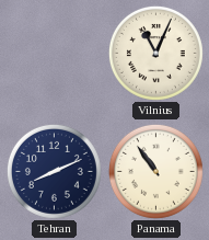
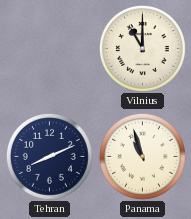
Vilnius: 11:04 -> 11:00
Panama: 10:54 -> 10:57
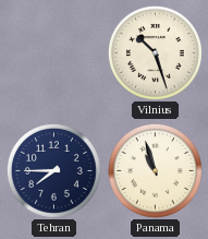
Vilnius: 11:00 -> 10:27
Tehran: 8:11 -> 7:45
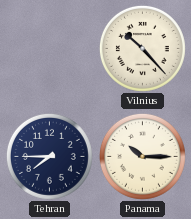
Vilnius: 10:27 -> 10:23
Panama: 10:57 -> 10:15
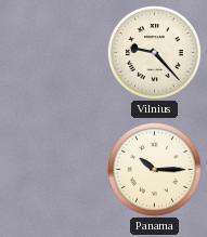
Vilnius: 10:23 -> 9:23
Tehran: 7:45 -> none
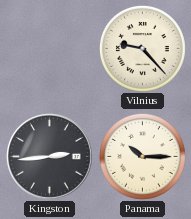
Kingston: none -> 2:44
